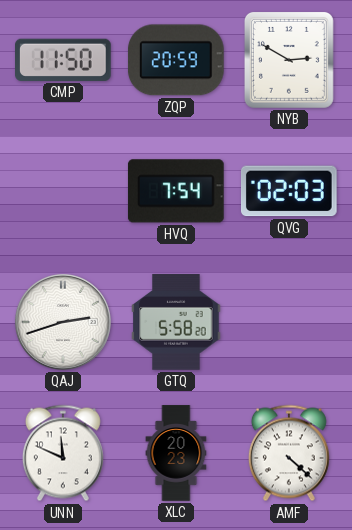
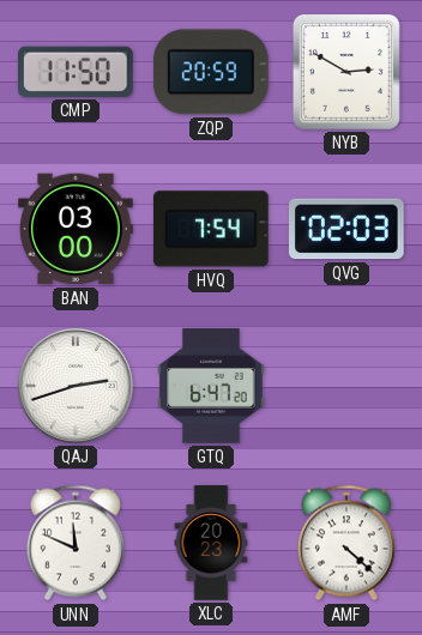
BAN: none -> 03:00
GTQ: 5:58 -> 6:47
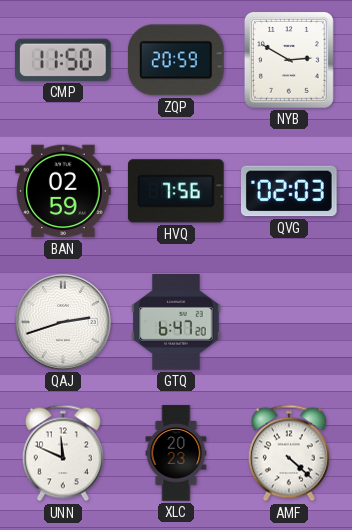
BAN: 03:00 -> 02:59
HVQ: 7:54 -> 7:56
